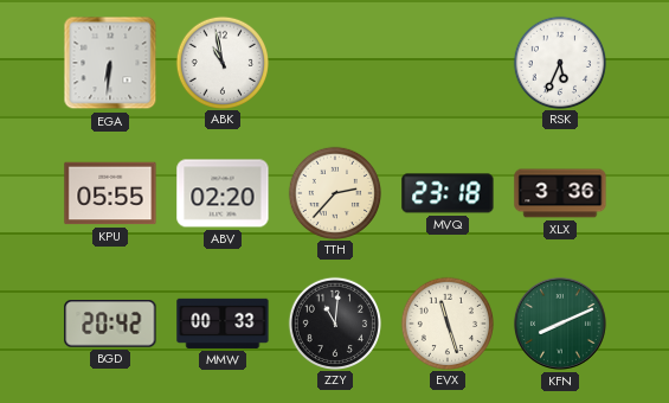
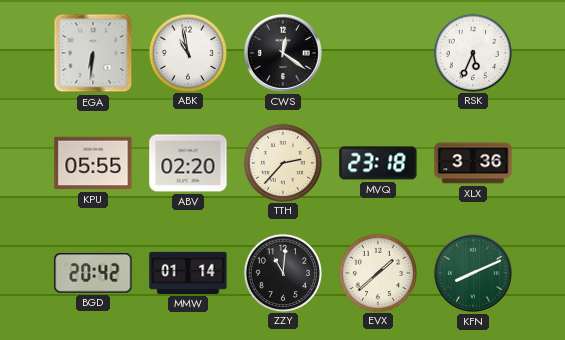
CWS: none -> 12:21
MMW: 00:33 -> 01:14
EVX: 11:27 -> 1:38
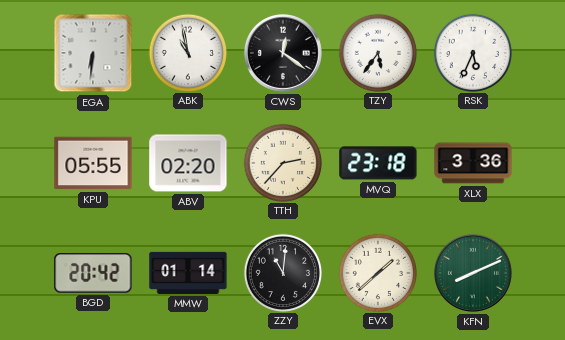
TZY: none -> 5:36
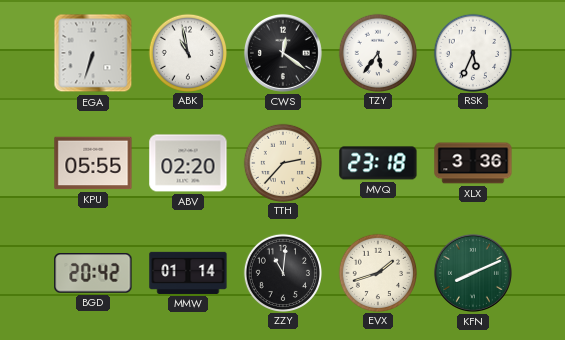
EGA: 6:31 -> 6:33
EVX: 1:38 -> 1:42
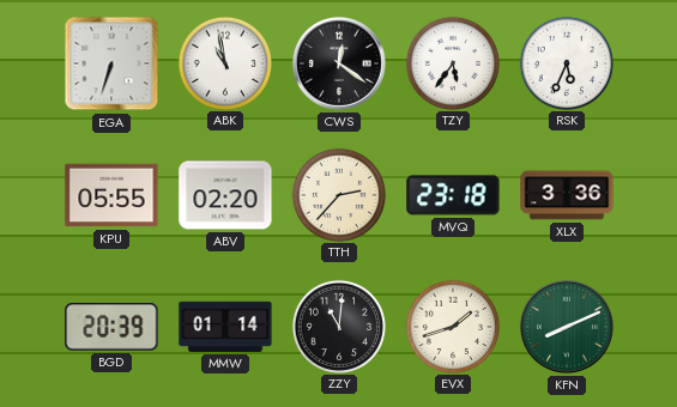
BGD: 20:42 -> 20:39
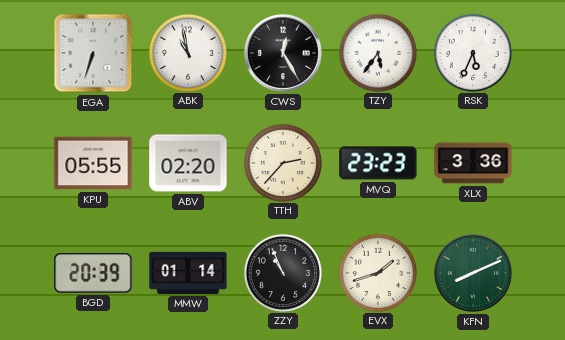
CWS: 12:21 -> 12:25
MVQ: 23:18 -> 23:23
ZZY: 11:01 -> 10:56
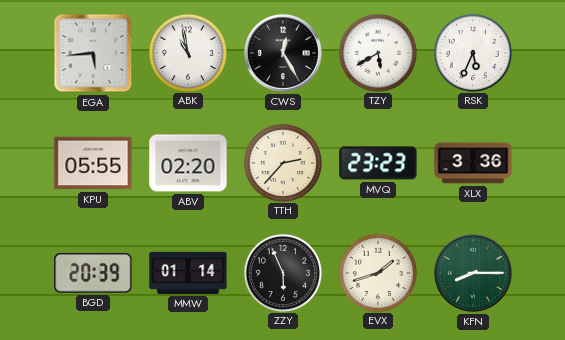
EGA: 6:33 -> 5:44
TZY: 5:36 -> 5:40
ZZY: 10:56 -> 5:56
KFN: 8:11 -> 8:15
